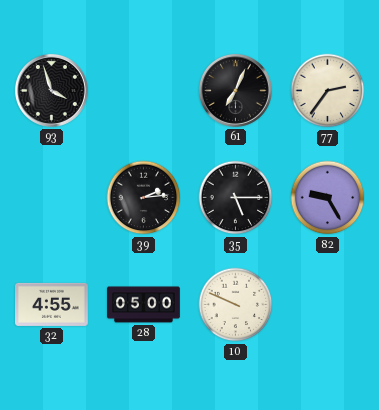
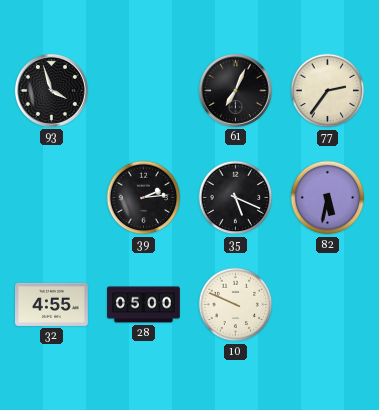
35: 5:15 -> 5:19
82: 9:25 -> 5:32
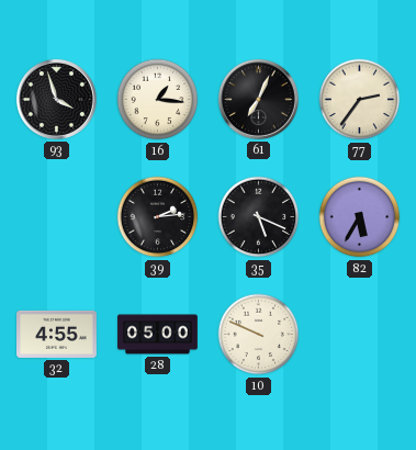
16: none -> 1:16
82: 5:32 -> 5:35
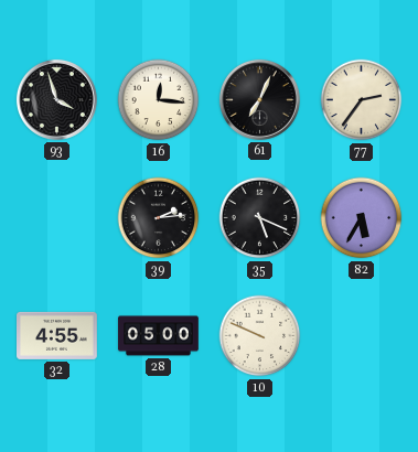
16: 1:16 -> 12:16
